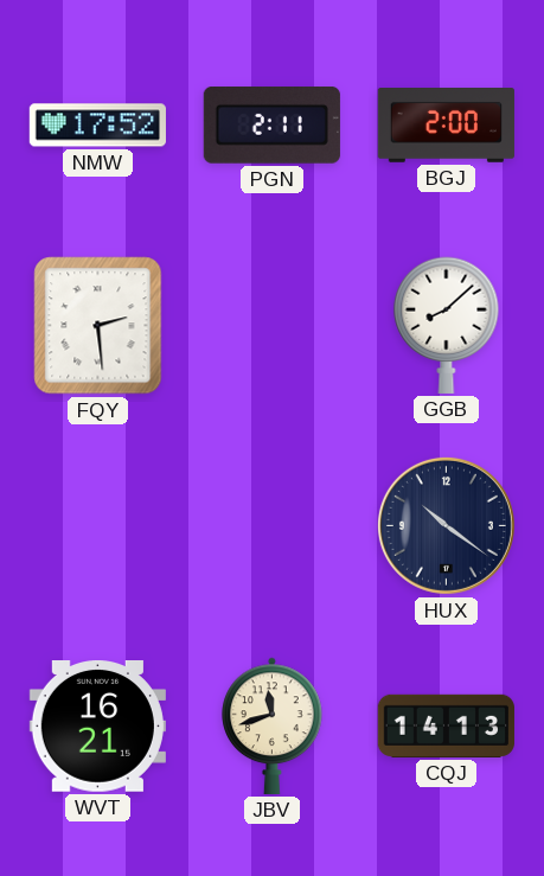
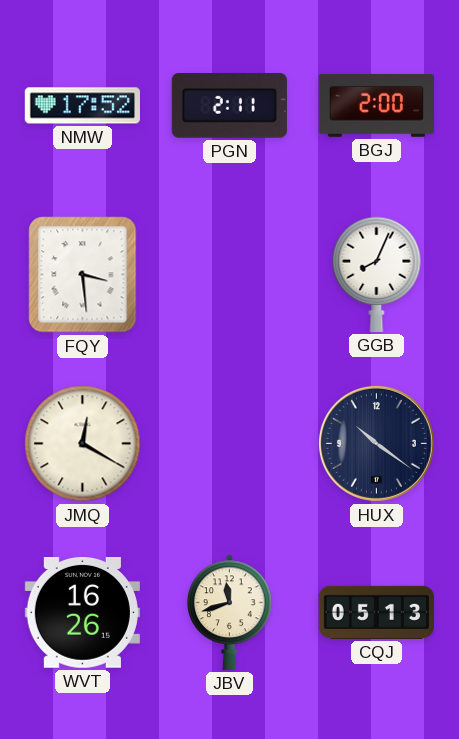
FQY: 2:29 -> 3:29
GGB: 8:08 -> 8:04
JMQ: none -> 12:20
WVT: 16:21 -> 16:26
CQJ: 14:13 -> 05:13
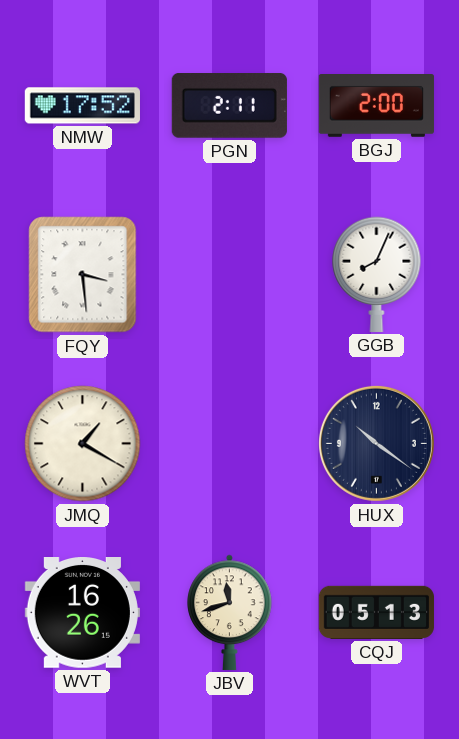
JMQ: 12:20 -> 1:20
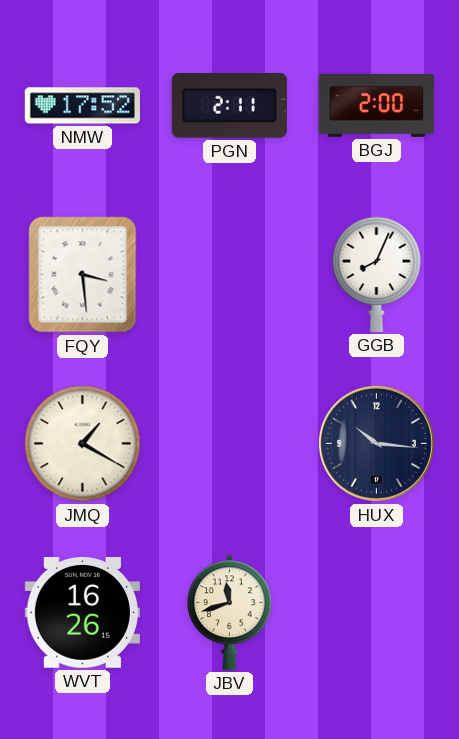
HUX: 10:21 -> 10:16
CQJ: 05:13 -> none
